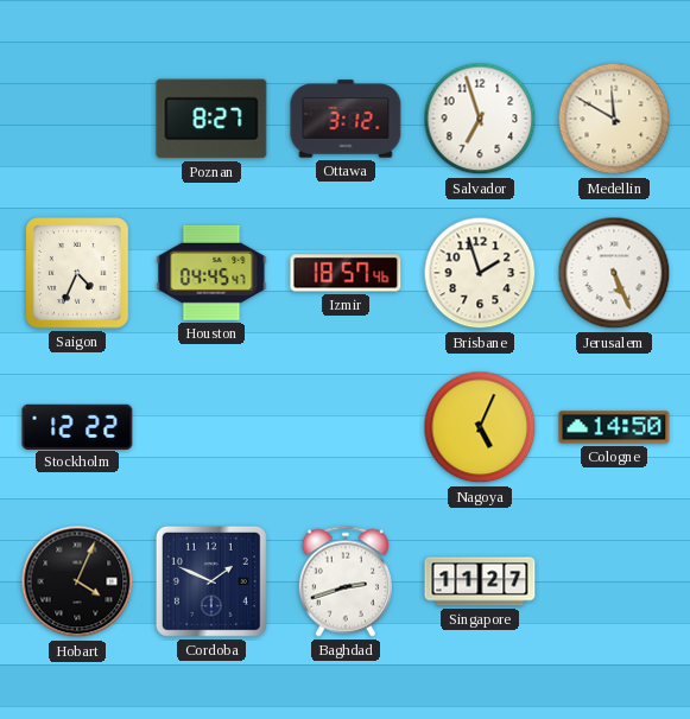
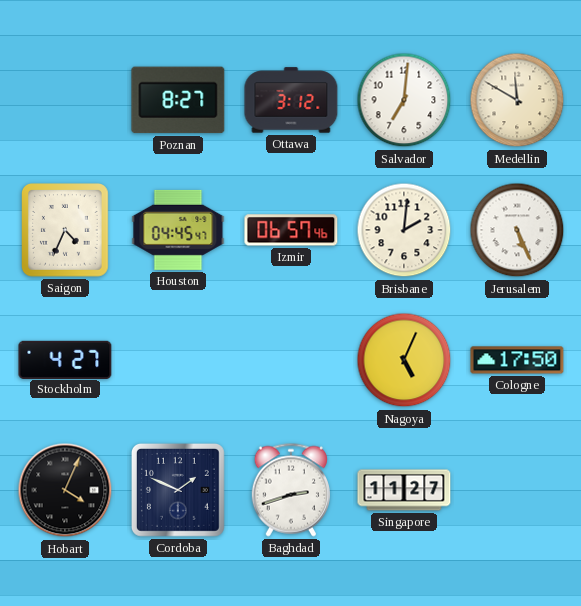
Salvador: 6:57 -> 7:01
Izmir: 18:57 -> 06:57
Brisbane: 1:57 -> 2:01
Stockholm: 12:22 -> 4:27
Cologne: 14:50 -> 17:50
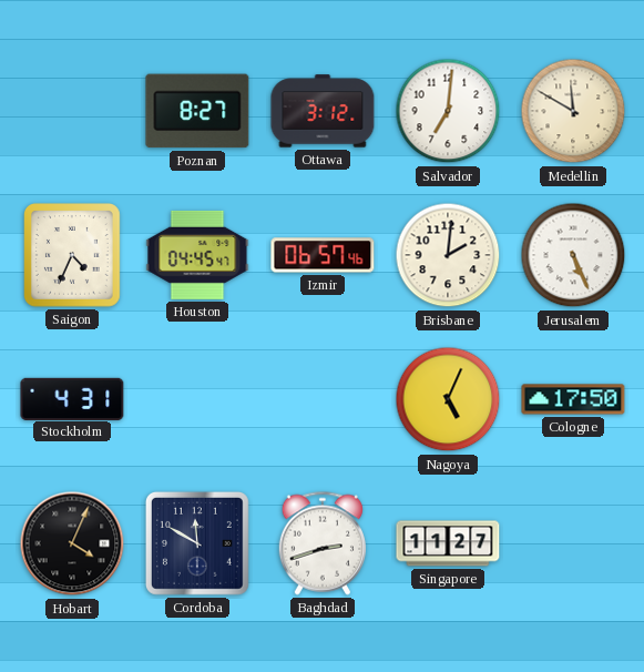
Stockholm: 4:27 -> 4:31
Cordoba: 1:49 -> 11:50
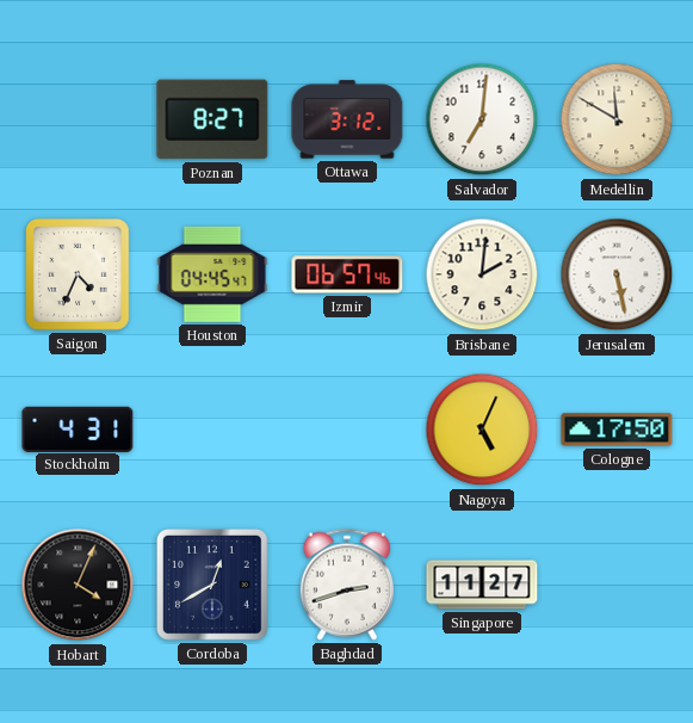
Jerusalem: 5:26 -> 5:28
Cordoba: 11:50 -> 12:40
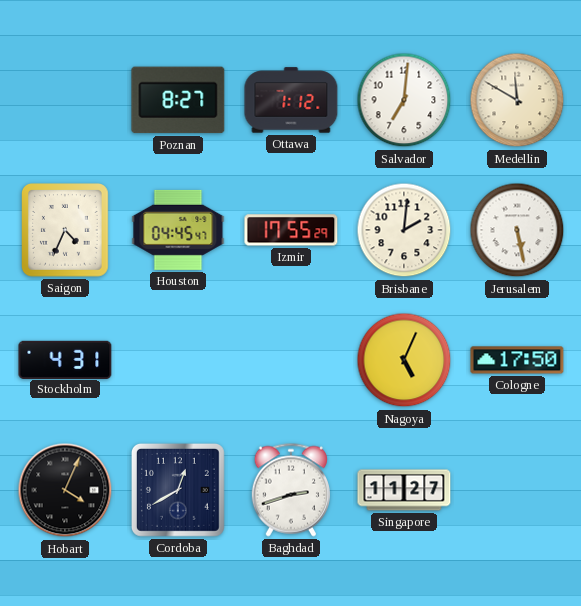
Ottawa: 3:12 -> 1:12
Izmir: 06:57 -> 17:55
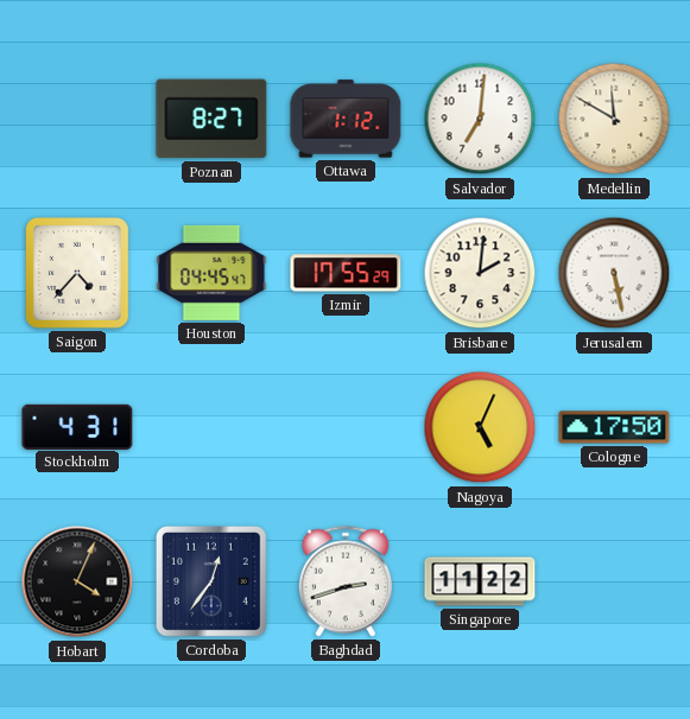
Saigon: 4:34 -> 4:37
Cordoba: 12:40 -> 12:36
Singapore: 11:27 -> 11:22
